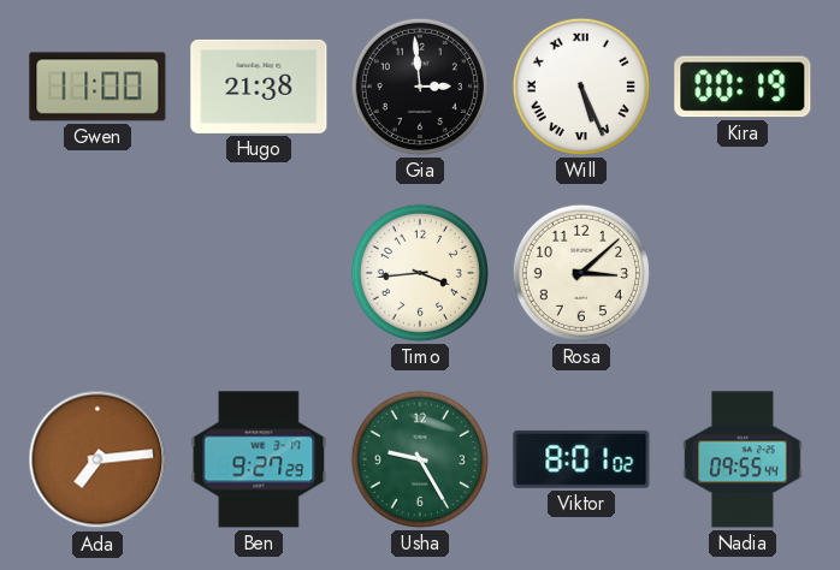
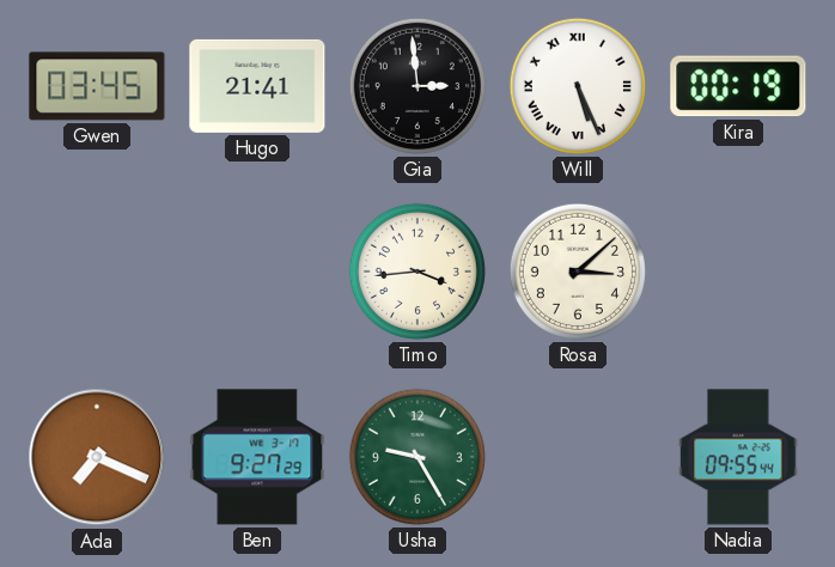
Gwen: 11:00 -> 03:45
Hugo: 21:38 -> 21:41
Ada: 7:14 -> 7:19
Viktor: 8:01 -> none
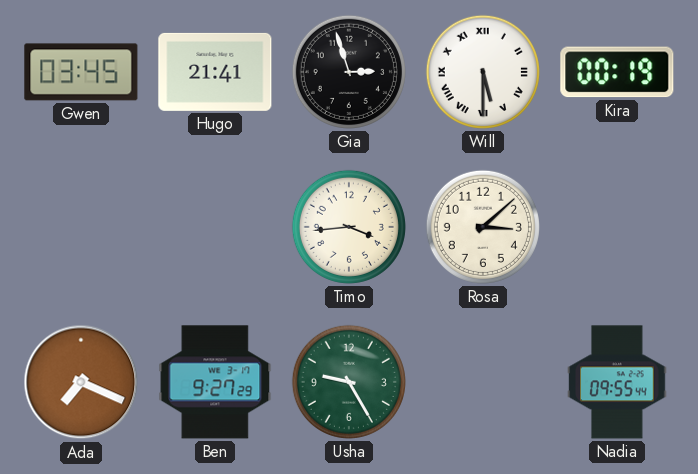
Gia: 2:59 -> 2:57
Will: 5:26 -> 5:30
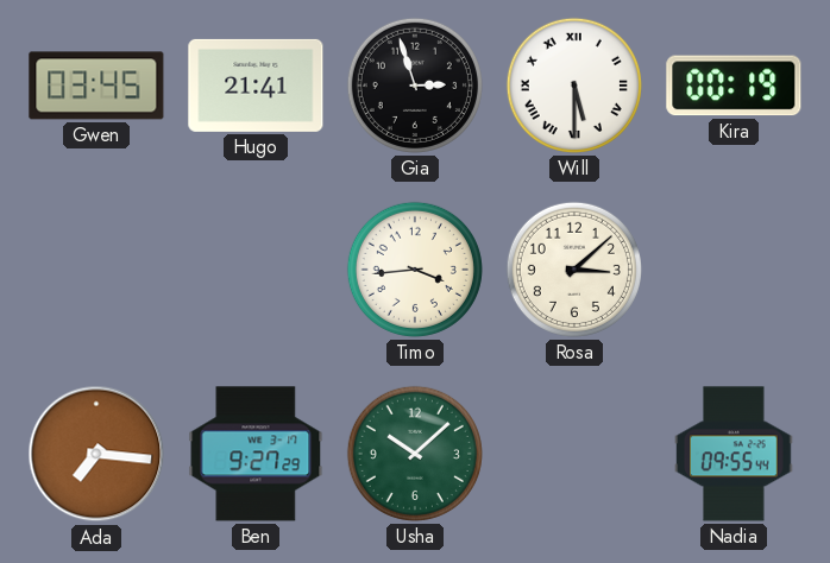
Ada: 7:19 -> 7:16
Usha: 9:25 -> 10:08
